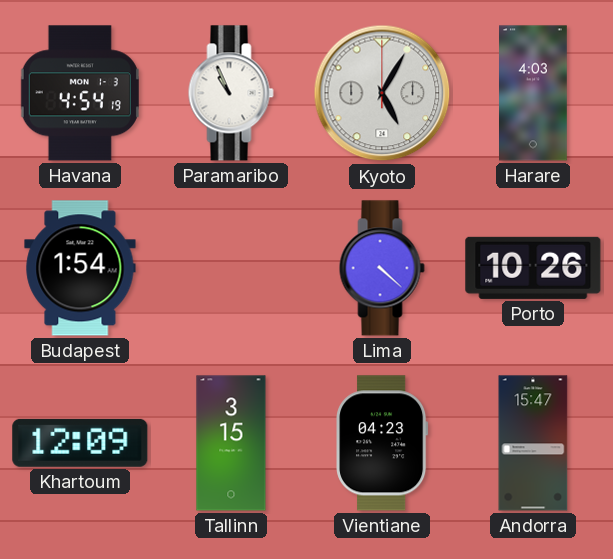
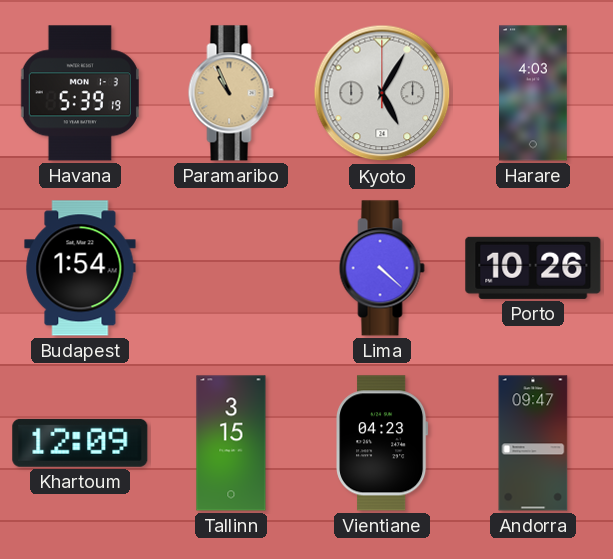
Havana: 4:54 -> 5:39
Paramaribo dial: white -> champagne
Andorra: 15:47 -> 09:47
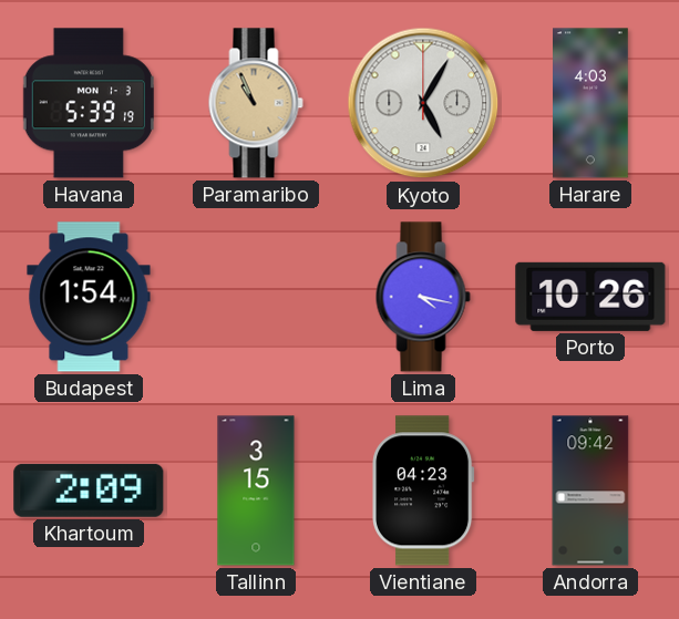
Lima: 4:22 -> 4:17
Khartoum: 12:09 -> 2:09
Andorra: 09:47 -> 09:42
